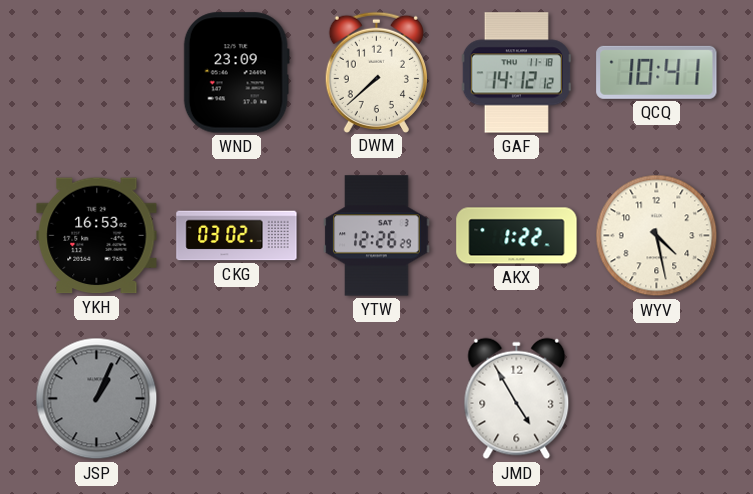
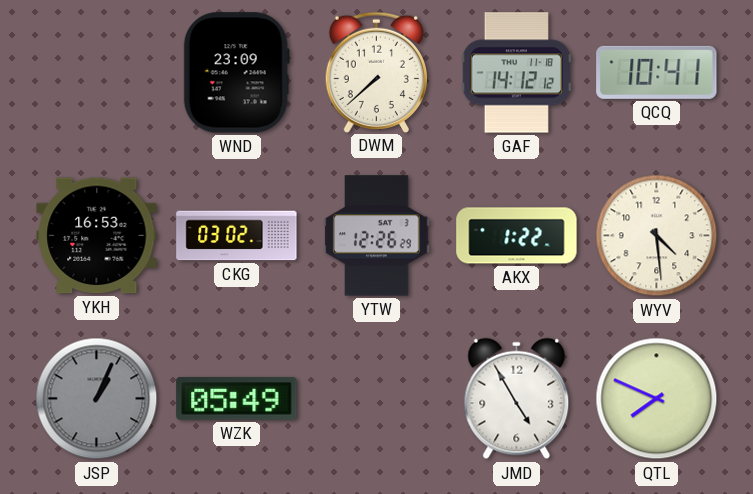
WYV: 4:28 -> 4:29
WZK: none -> 05:49
QTL: none -> 7:49
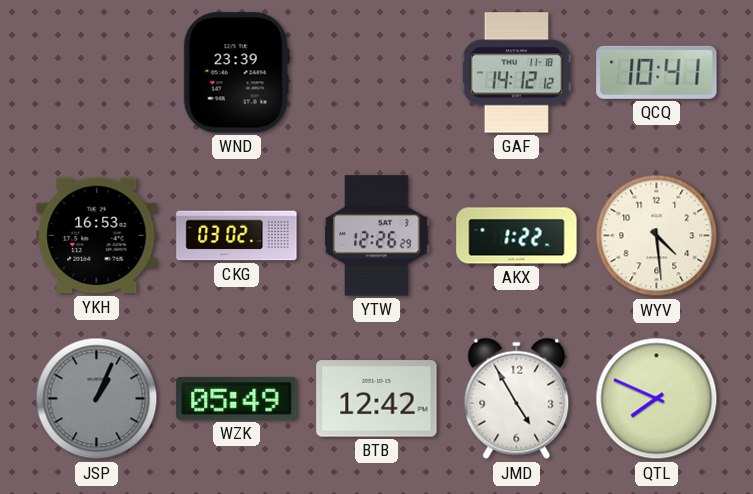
WND: 23:09 -> 23:39
DWM: 7:38 -> none
BTB: none -> 12:42
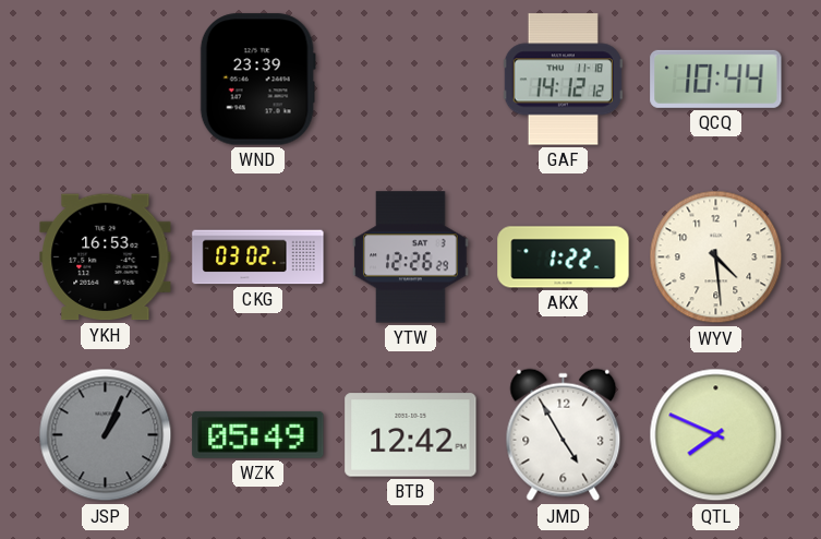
QCQ: 10:41 -> 10:44
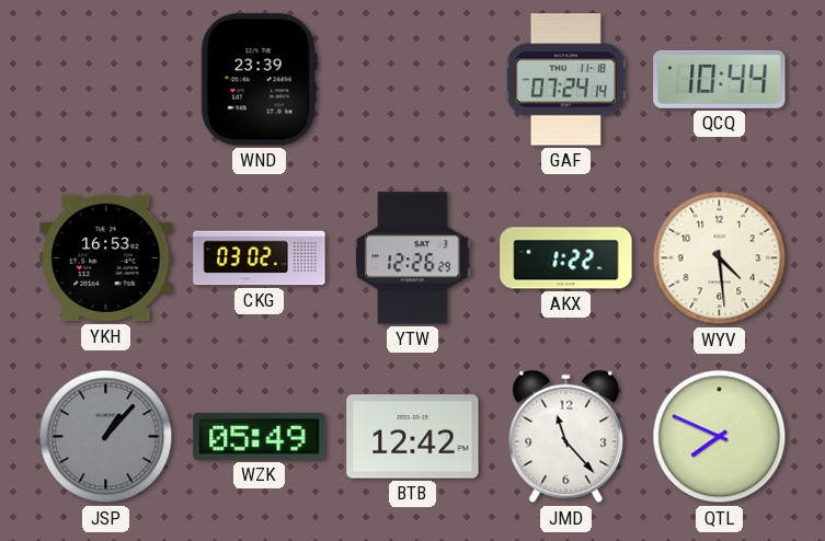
GAF: 14:12 -> 07:24
JSP: 1:04 -> 1:07
JMD: 4:55 -> 11:23
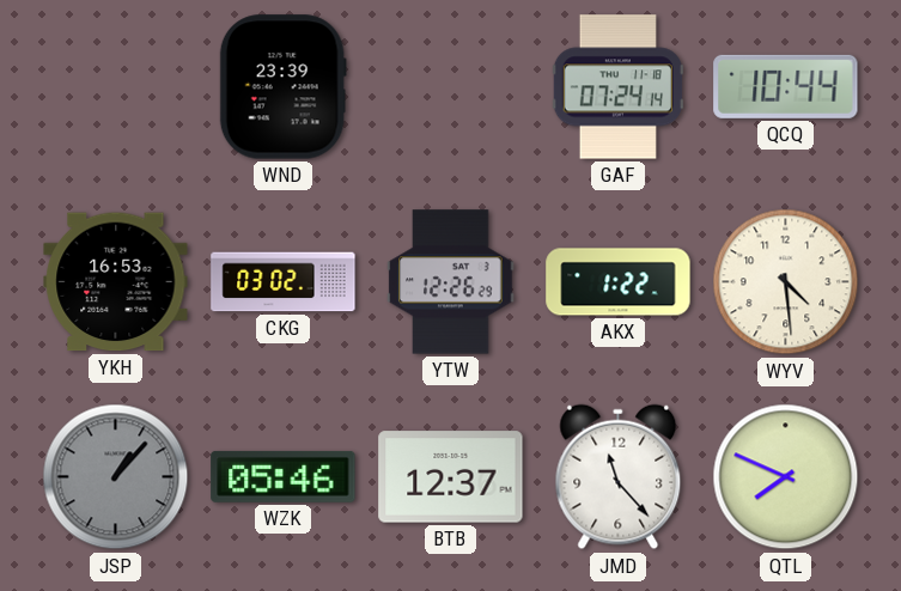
WZK: 05:49 -> 05:46
BTB: 12:42 -> 12:37
